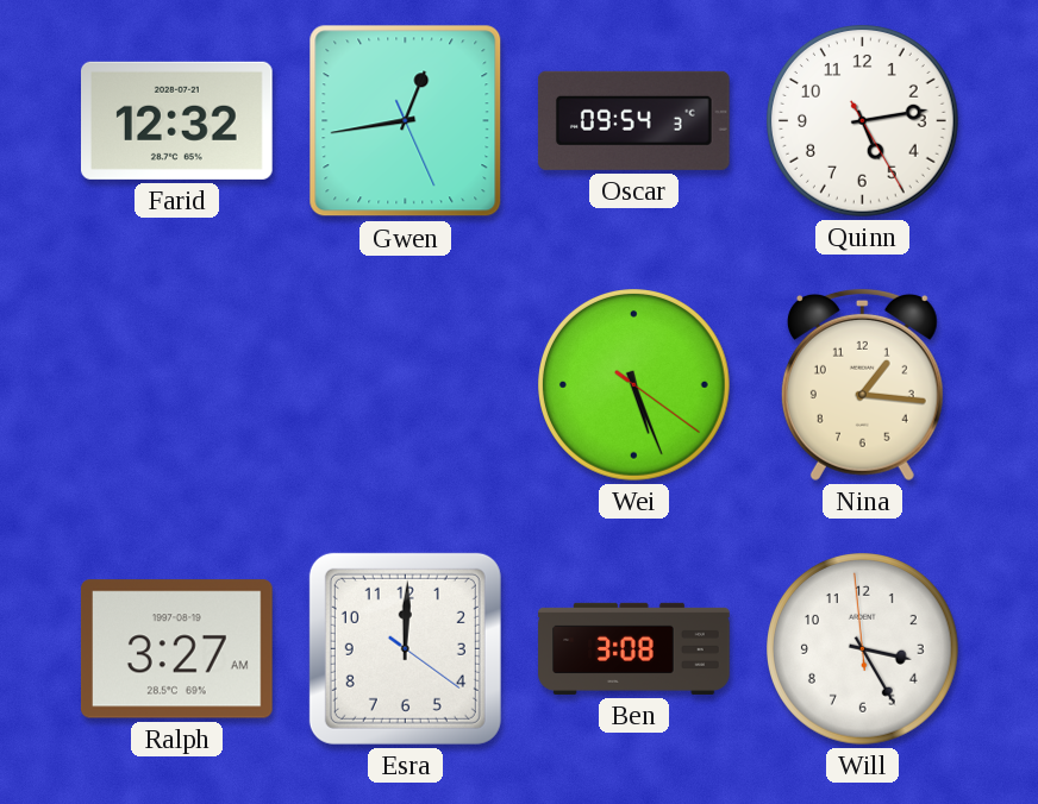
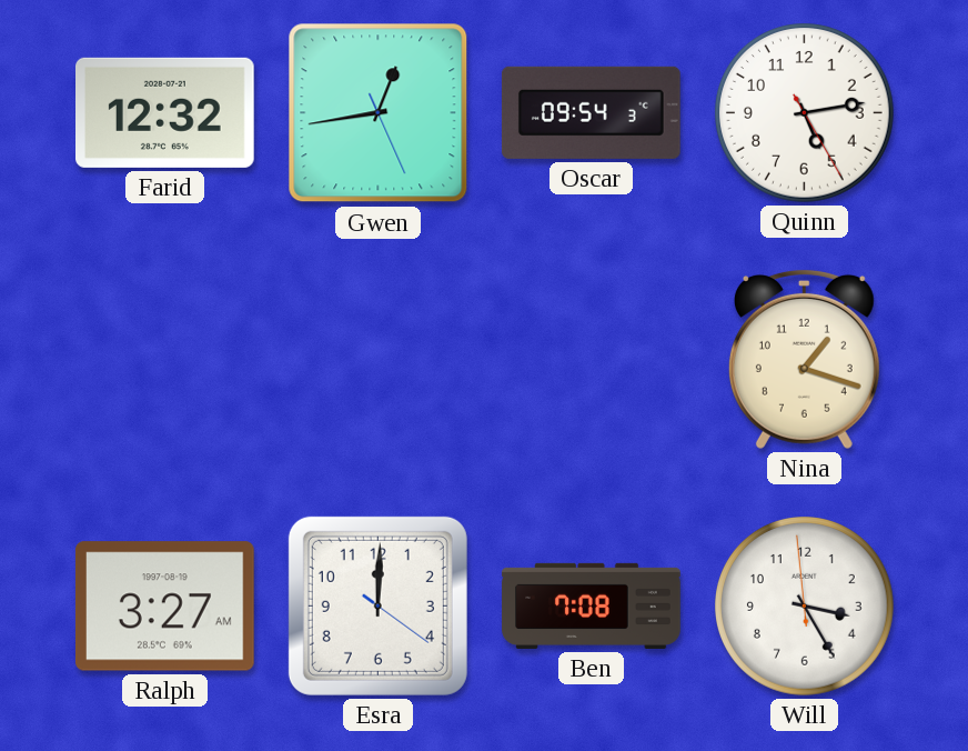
Wei: 5:26 -> none
Nina: 1:16 -> 1:18
Ben: 3:08 -> 7:08
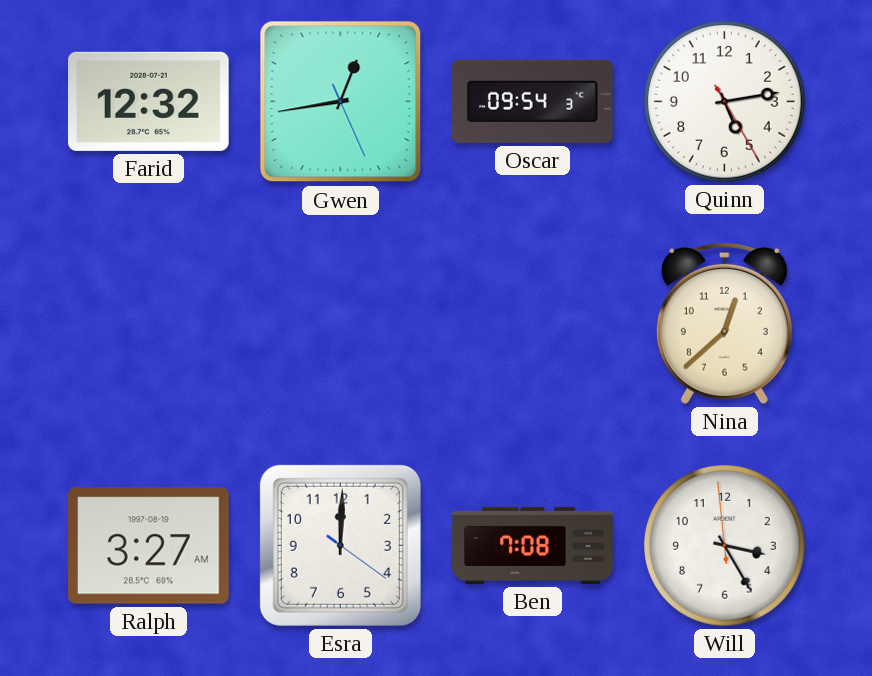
Nina: 1:18 -> 12:38
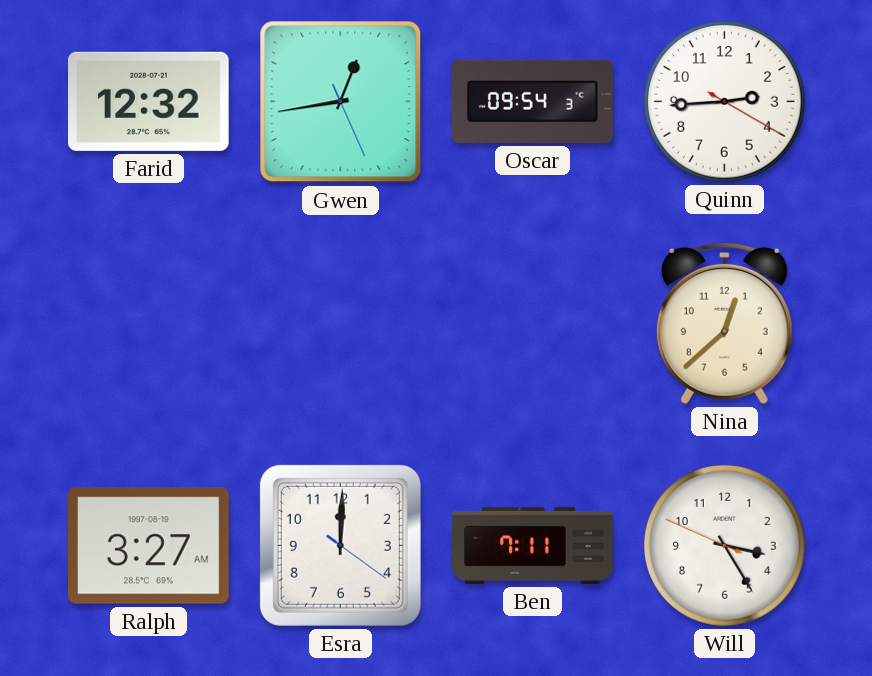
Quinn: 5:13 -> 2:44
Ben: 7:08 -> 7:11
Will: 3:24:59 -> 3:24:49
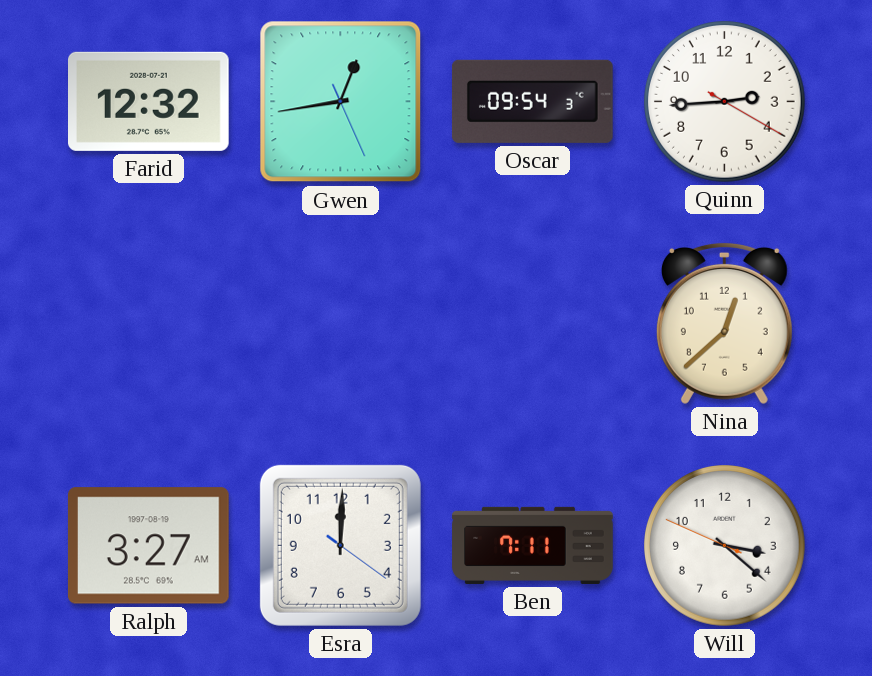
Will: 3:24 -> 3:21
